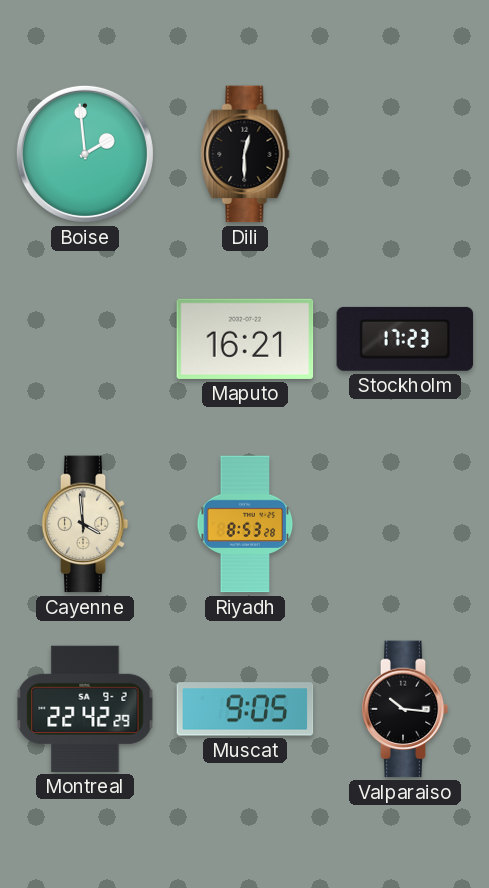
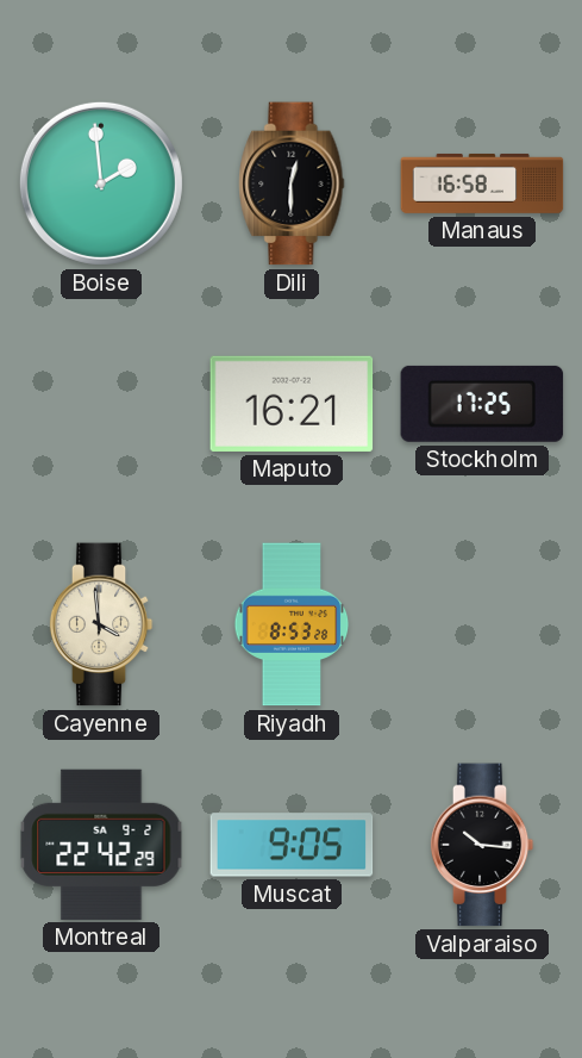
Manaus: none -> 16:58
Stockholm: 17:23 -> 17:25
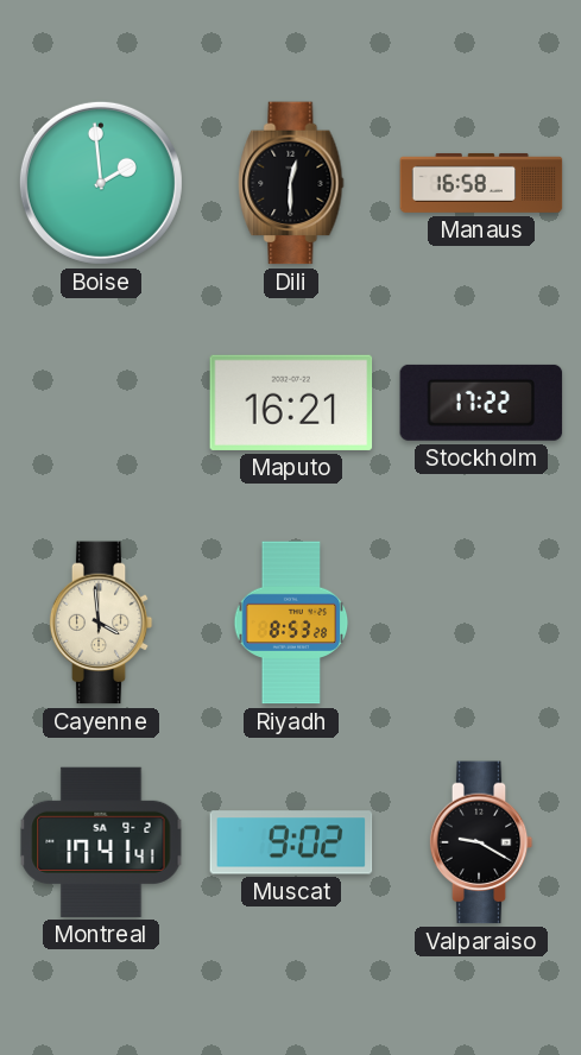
Stockholm: 17:25 -> 17:22
Montreal: 22:42 -> 17:41
Muscat: 9:05 -> 9:02
Valparaiso: 10:16 -> 9:20
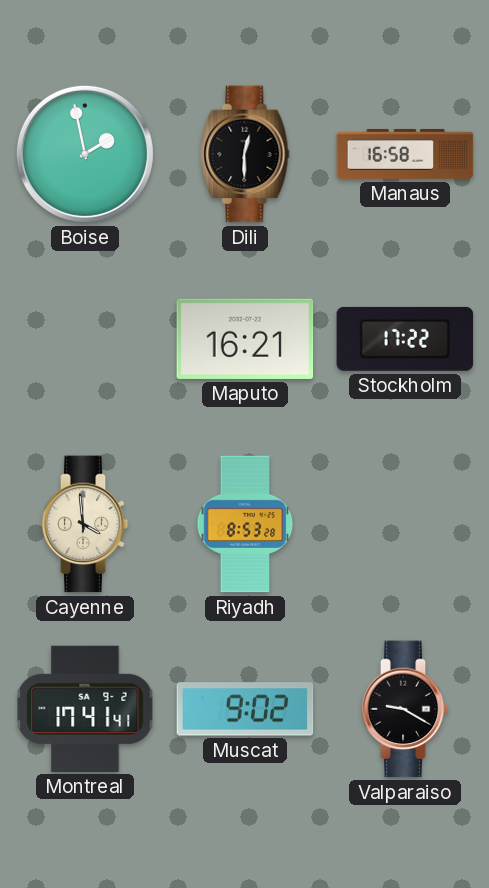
Boise: 1:59 -> 1:58
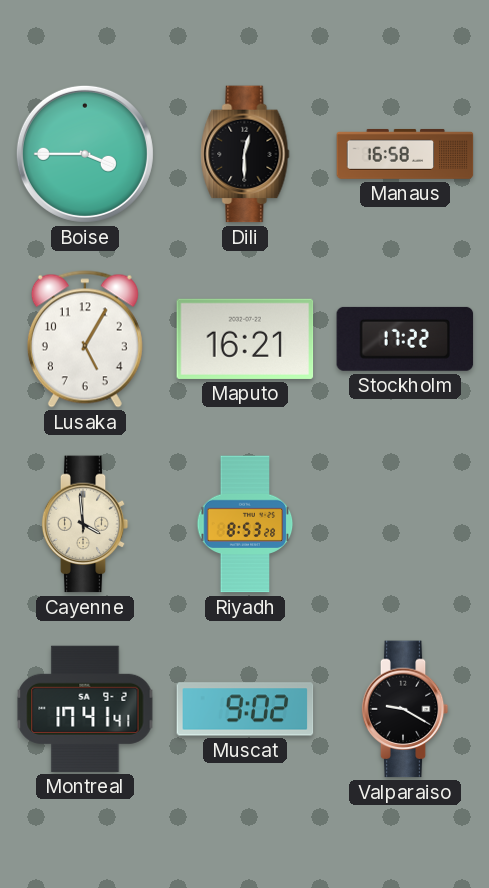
Boise: 1:58 -> 3:45
Lusaka: none -> 5:05
